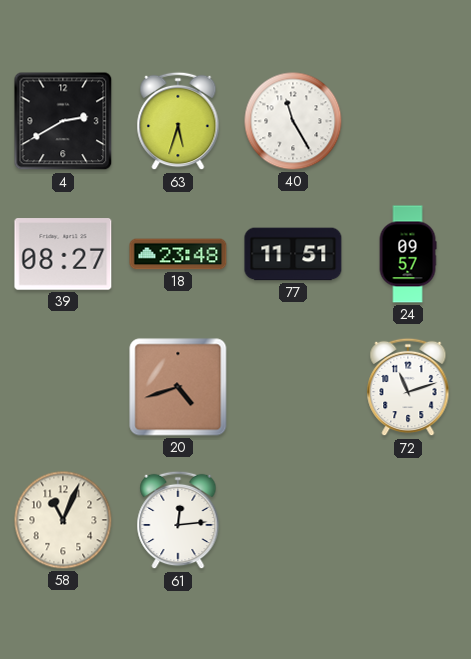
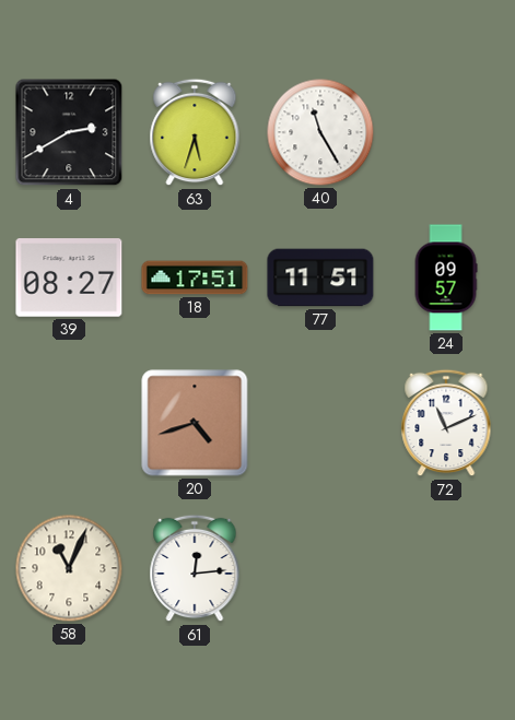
18: 23:48 -> 17:51
72: 11:12 -> 11:11
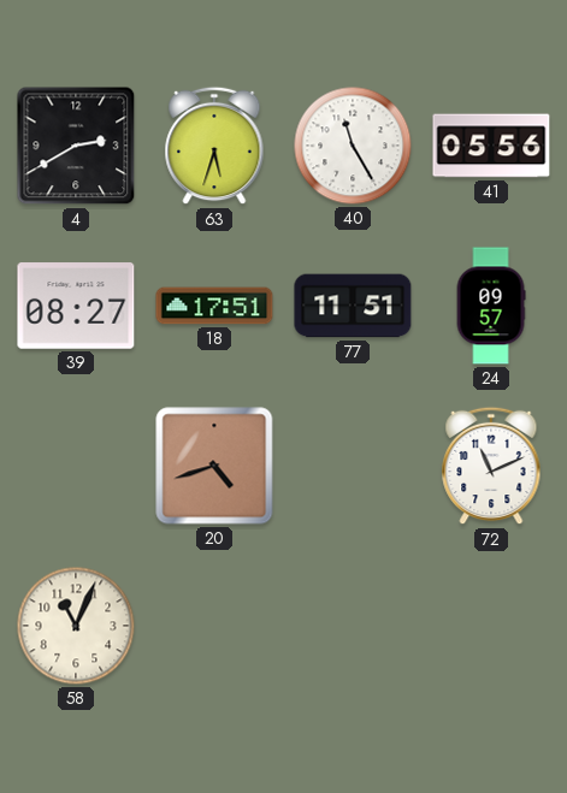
41: none -> 05:56
61: 12:14 -> none
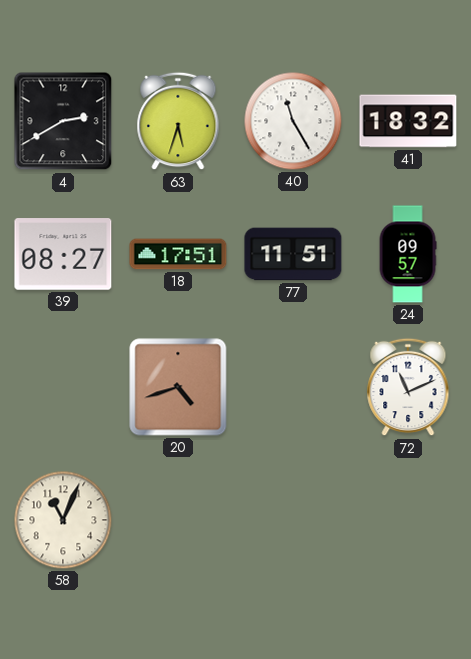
41: 05:56 -> 18:32
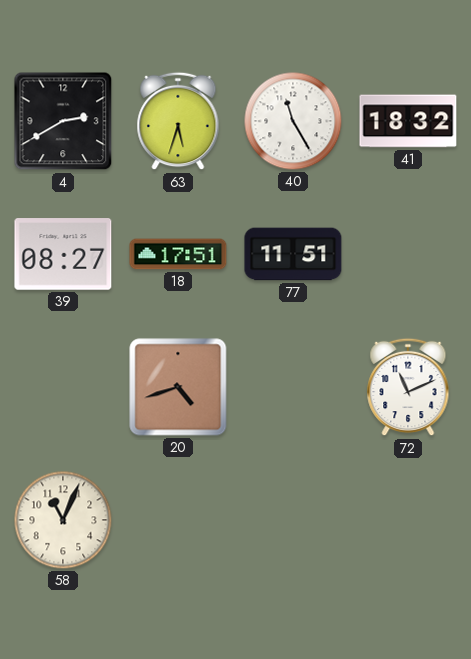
24: 09:57 -> none
